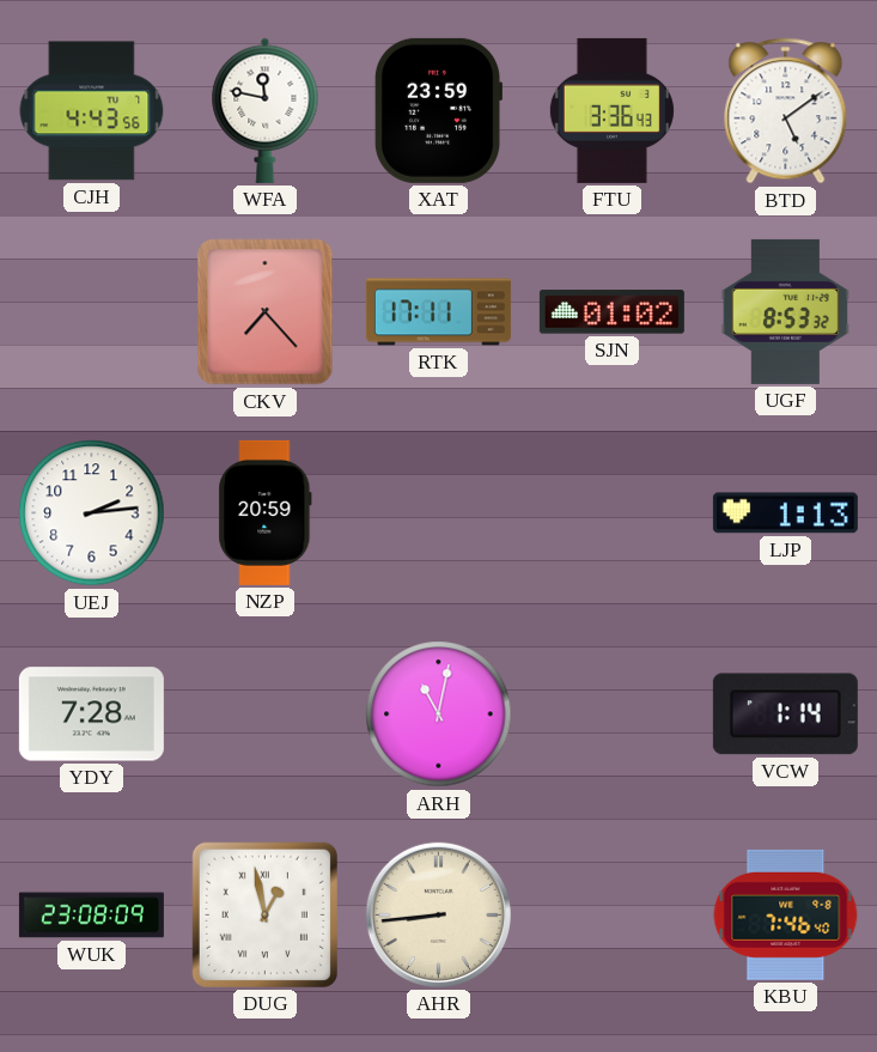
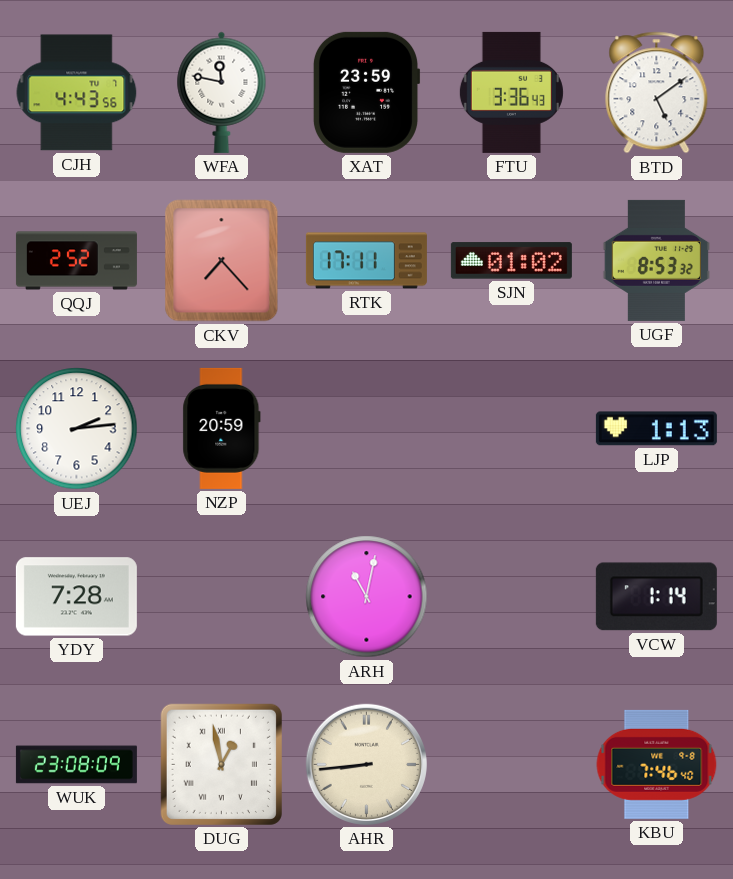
QQJ: none -> 2:52
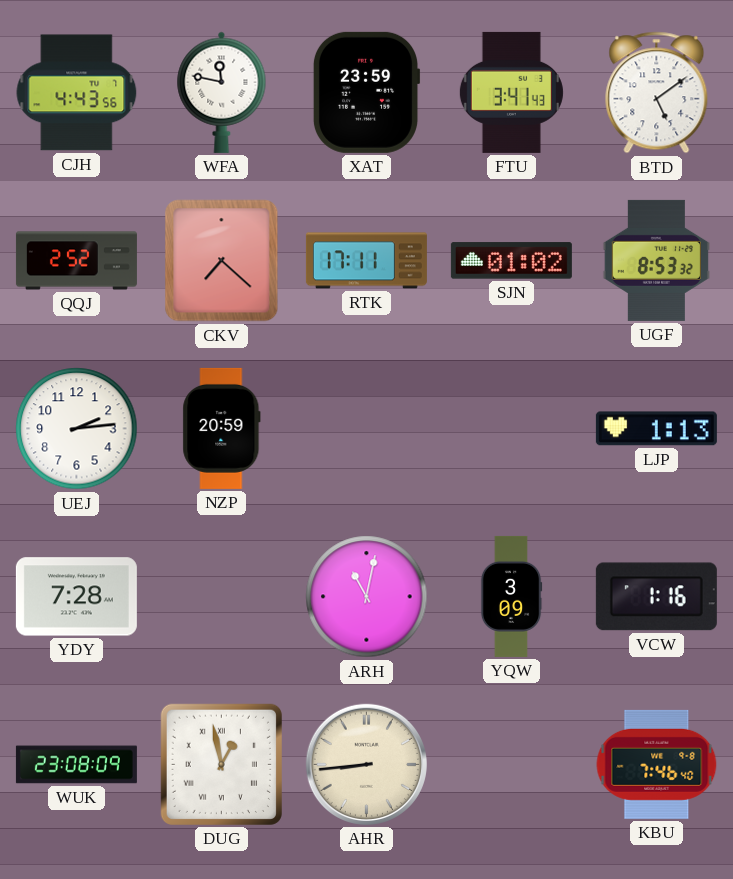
FTU: 3:36 -> 3:41
CKV: 7:23 -> 7:22
YQW: none -> 3:09
VCW: 1:14 -> 1:16
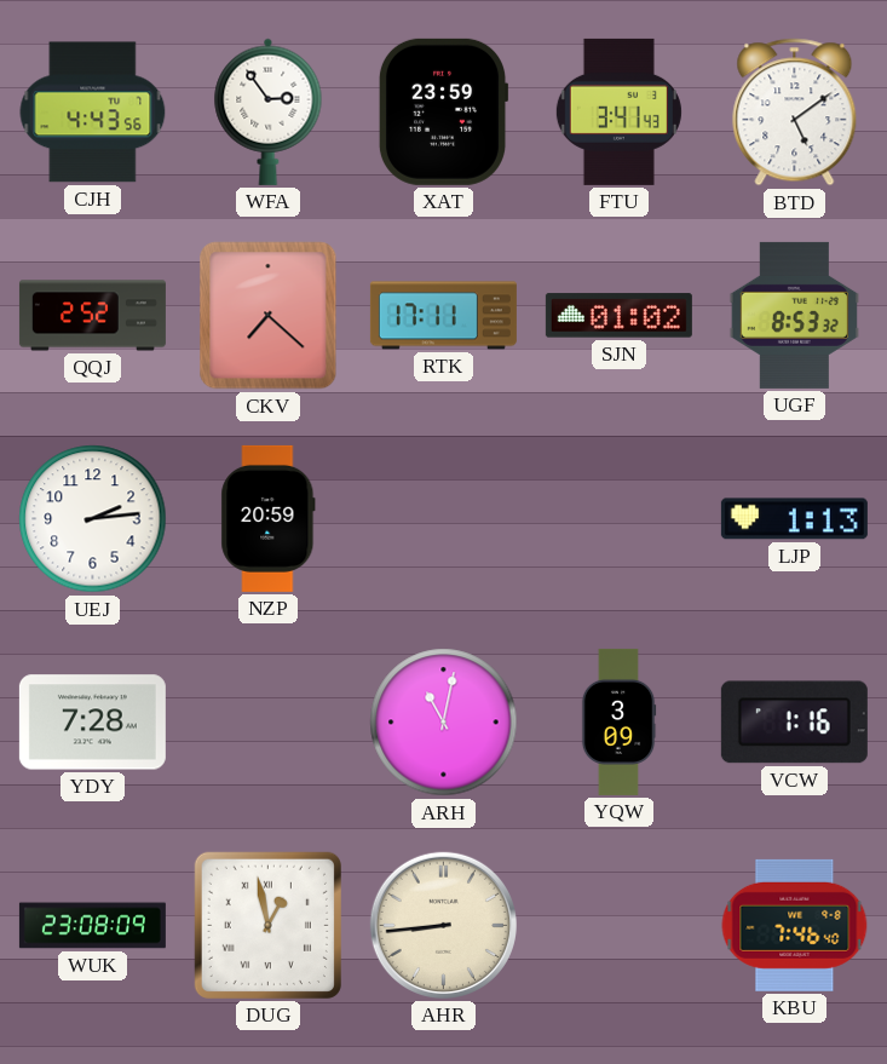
WFA: 11:47 -> 2:54
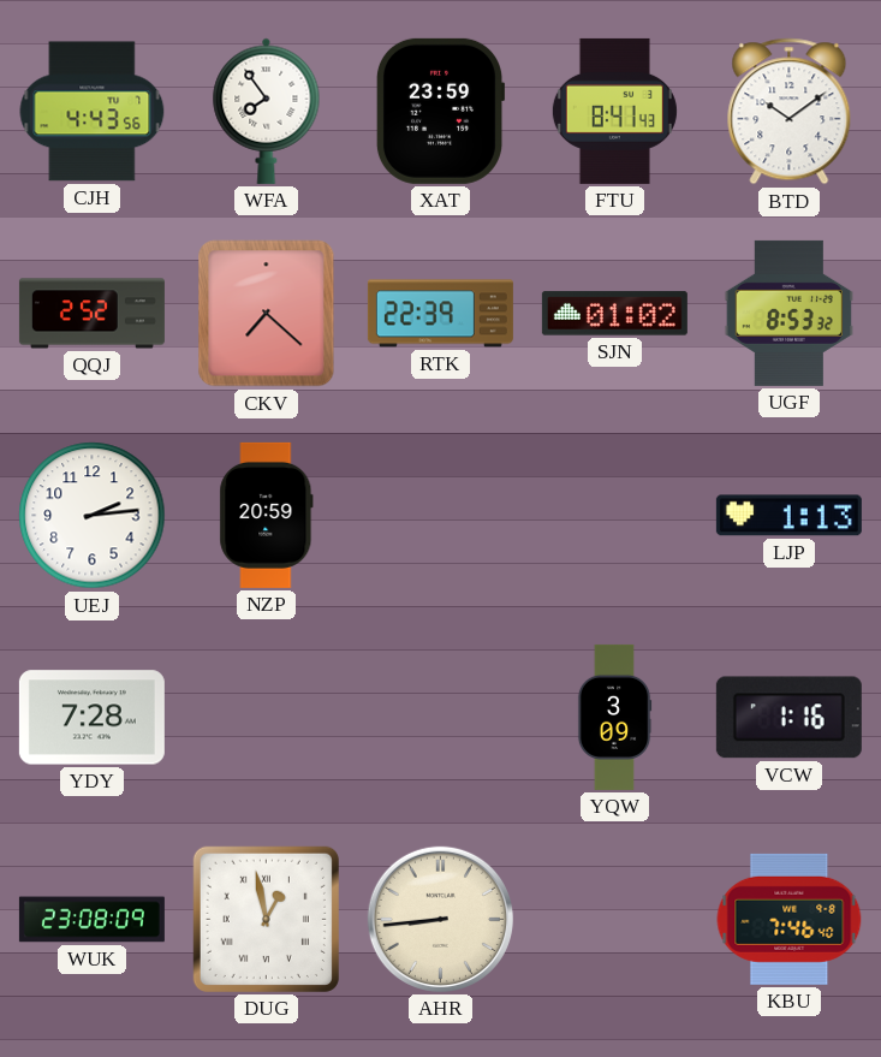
WFA: 2:54 -> 7:54
FTU: 3:41 -> 8:41
BTD: 5:09 -> 10:09
RTK: 17:11 -> 22:39
ARH: 11:02 -> none
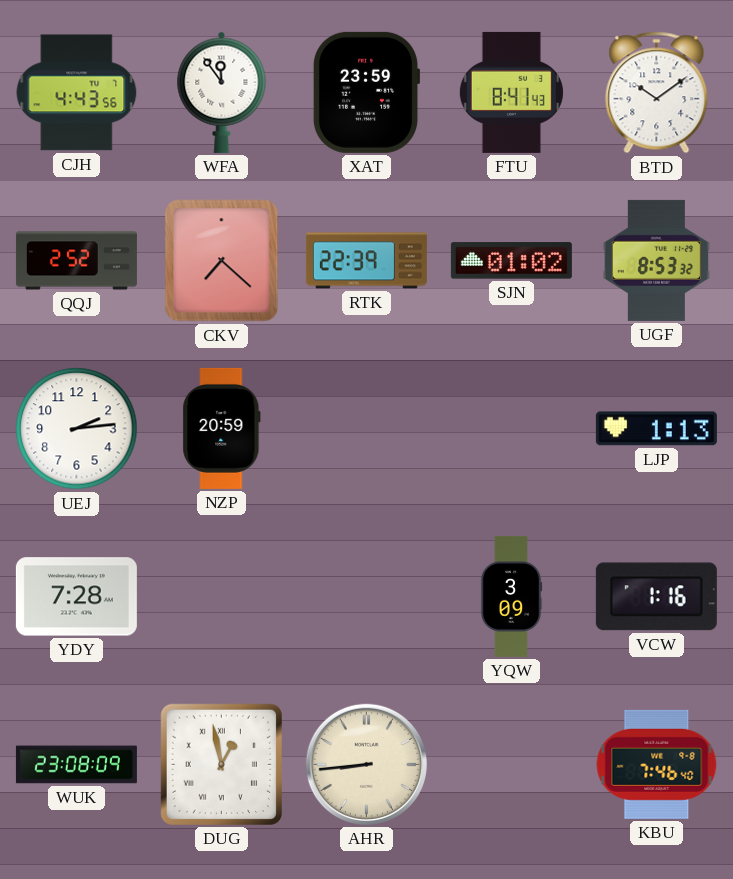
WFA: 7:54 -> 11:54
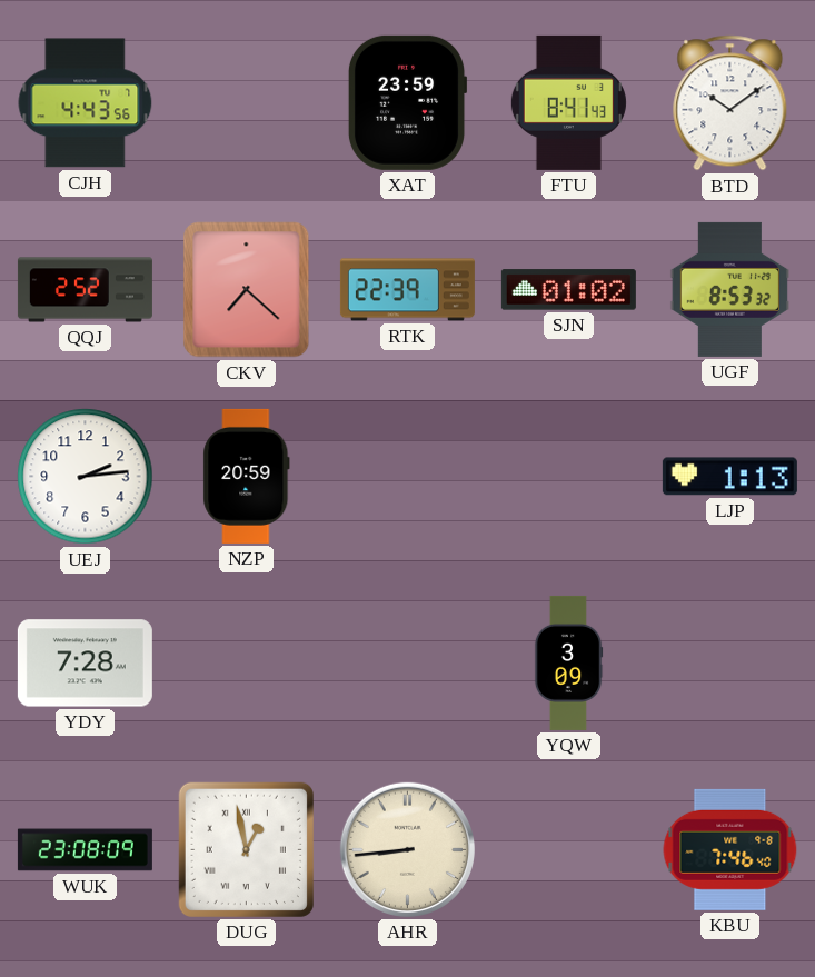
WFA: 11:54 -> none
VCW: 1:16 -> none
